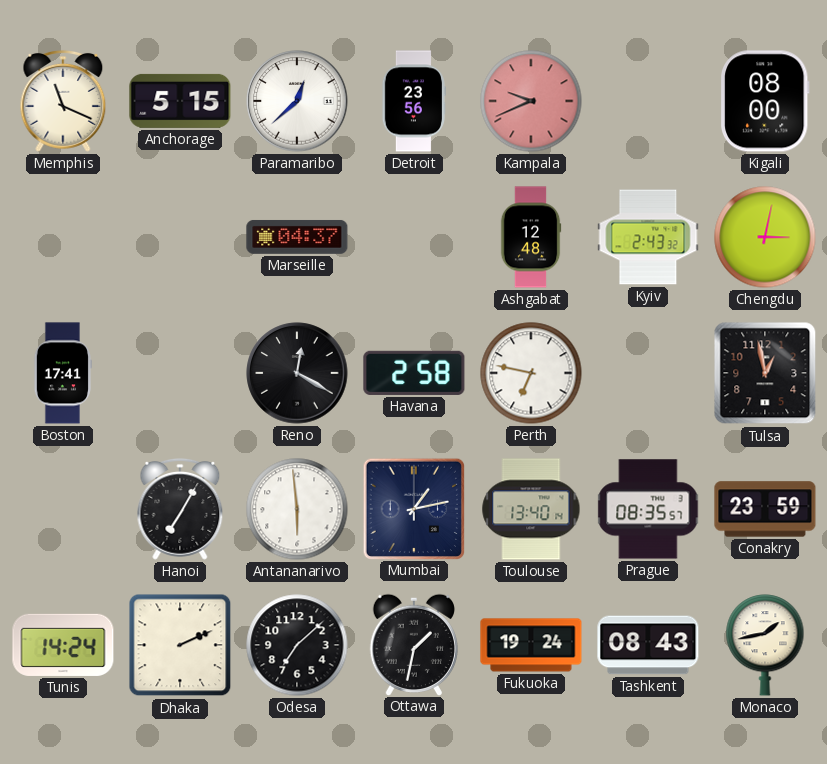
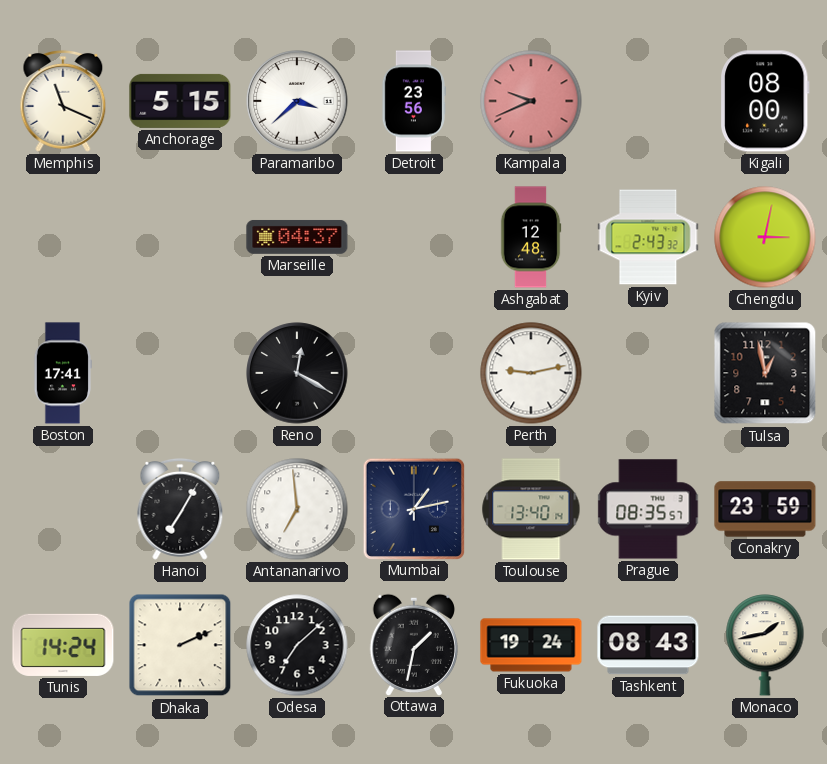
Paramaribo: 12:38 -> 3:38
Havana: 2:58 -> none
Perth: 6:47 -> 9:13
Antananarivo: 5:59 -> 6:59
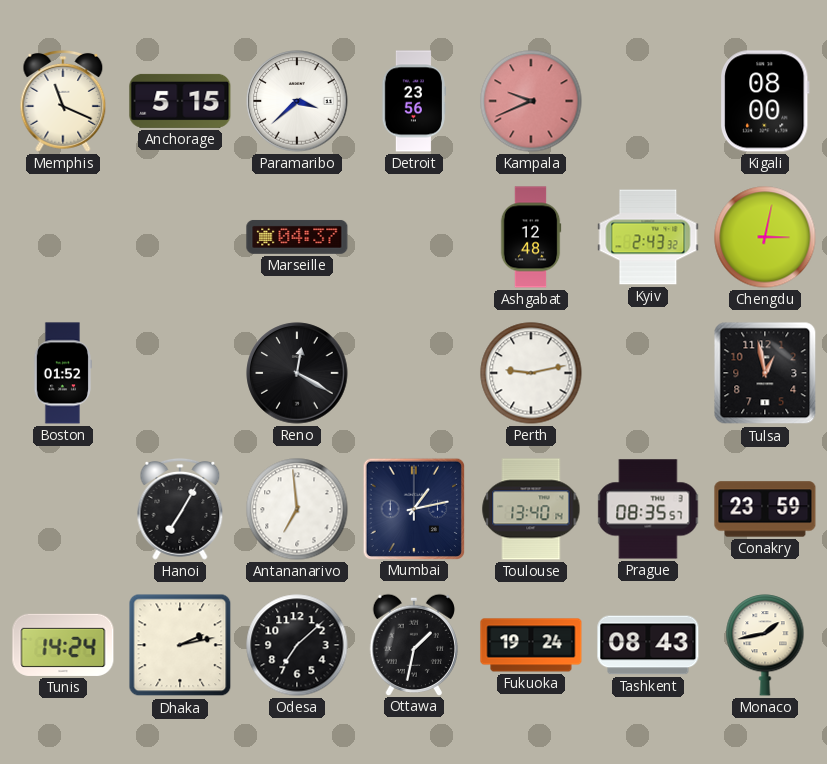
Boston: 17:41 -> 01:52
Dhaka: 2:11 -> 2:13
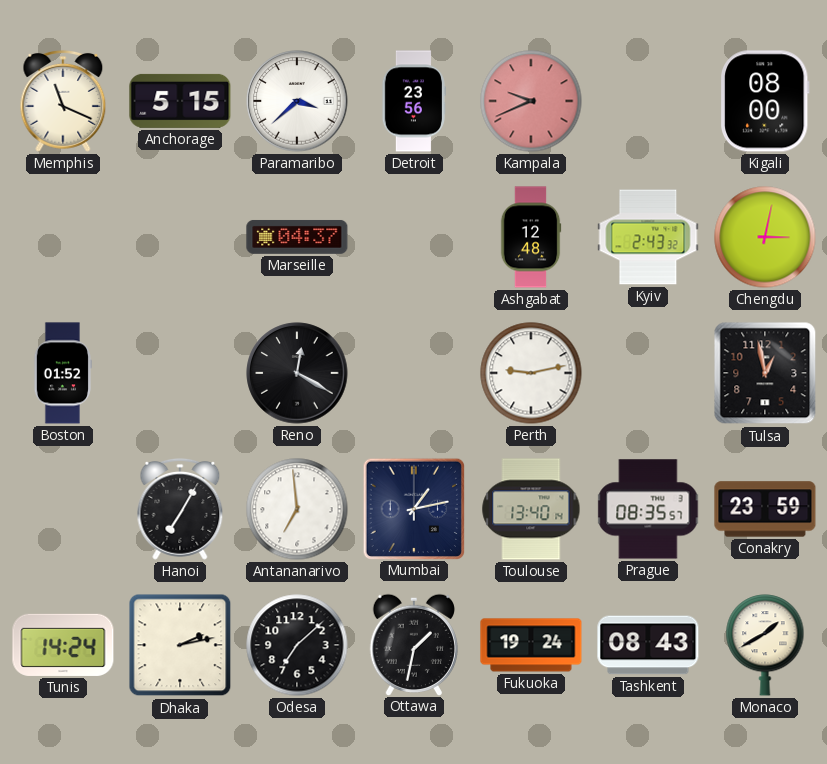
Monaco: 1:43 -> 1:40
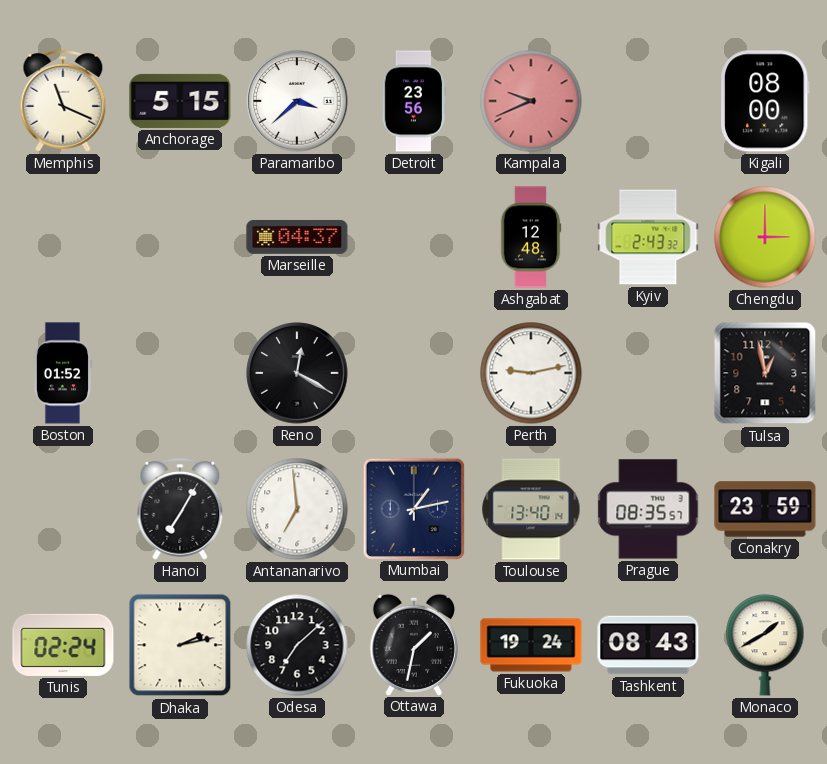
Chengdu: 3:02 -> 3:00
Tunis: 14:24 -> 02:24
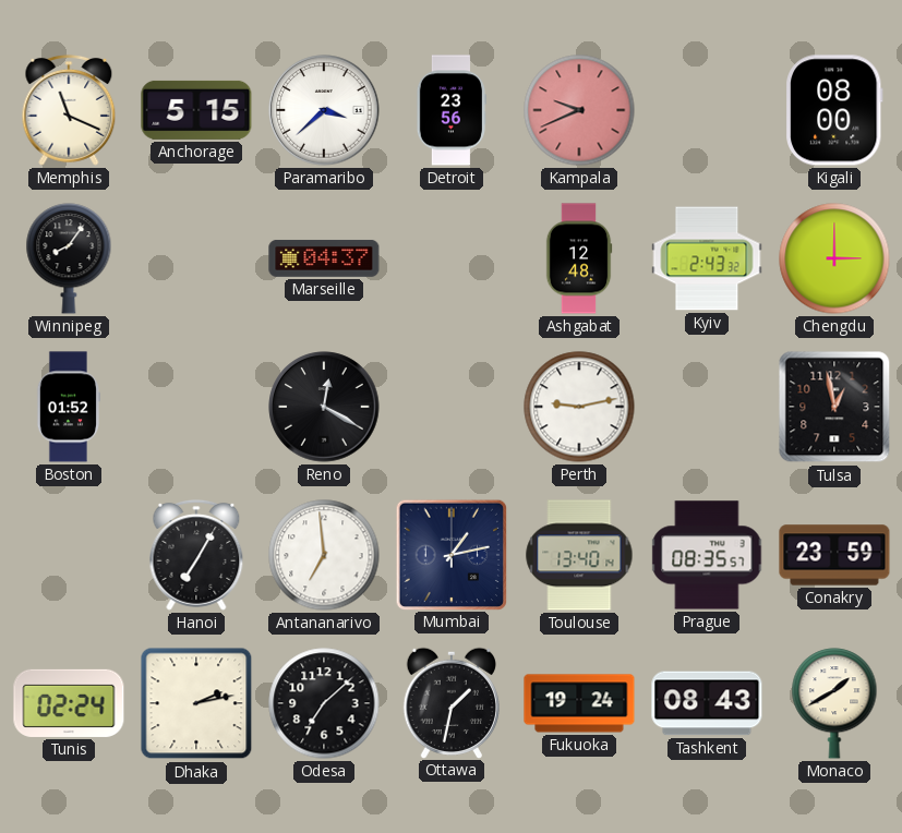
Winnipeg: none -> 8:06
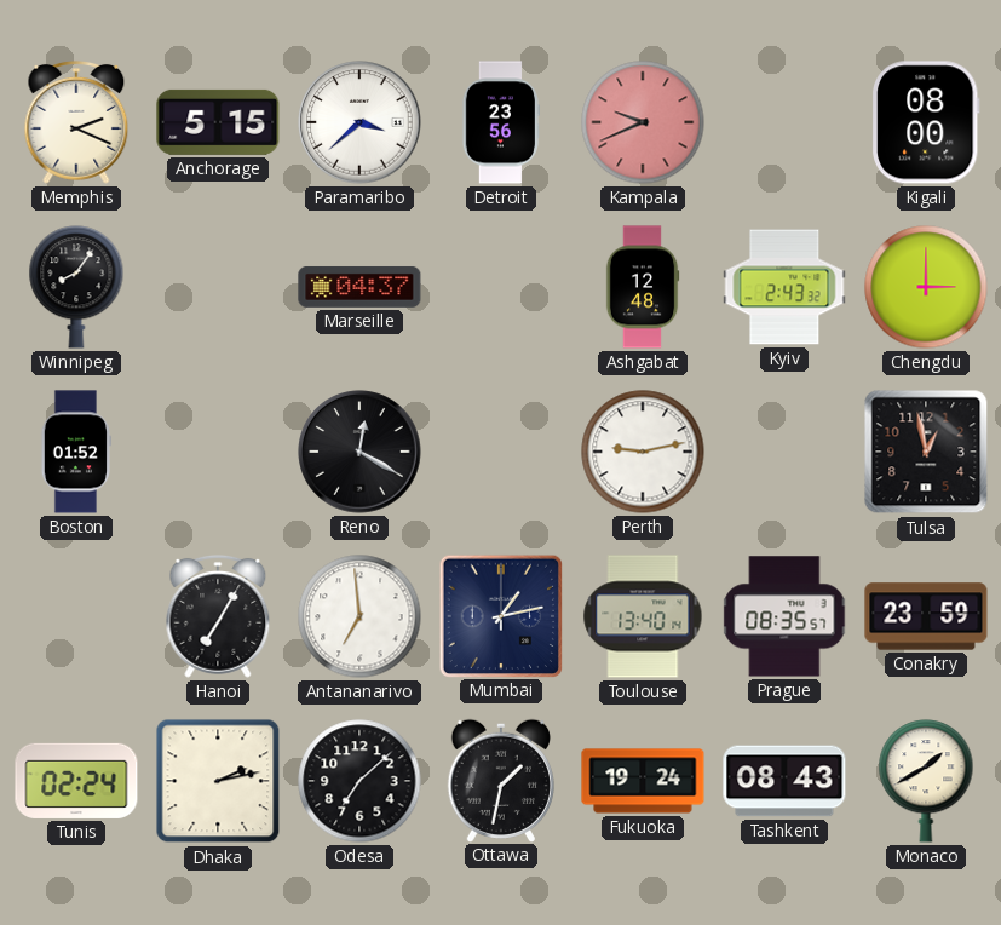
Memphis: 11:19 -> 2:19
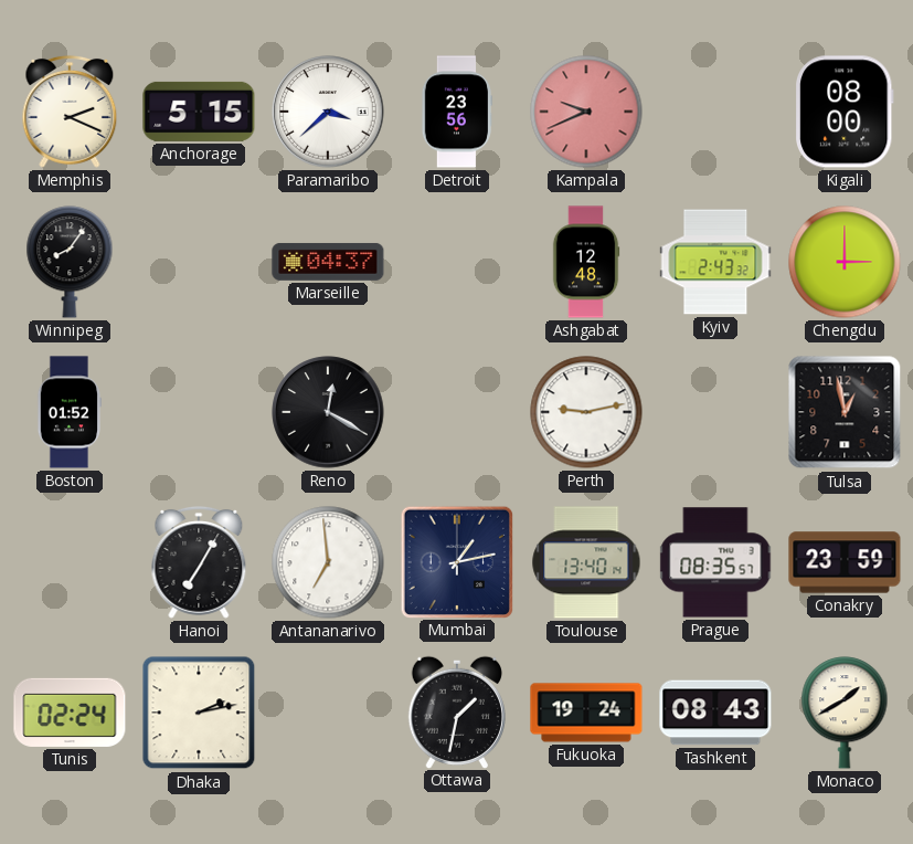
Odesa: 7:08 -> none
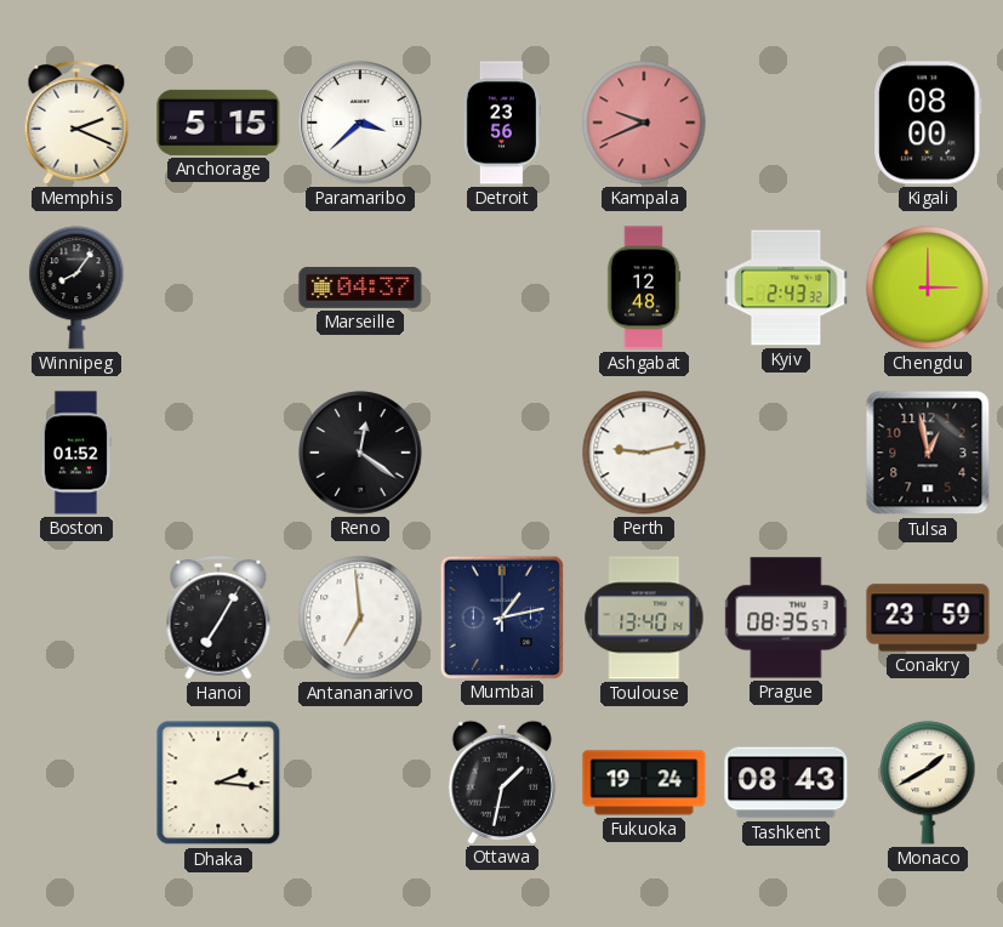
Reno: 12:20 -> 12:21
Tunis: 02:24 -> none
Dhaka: 2:13 -> 2:16
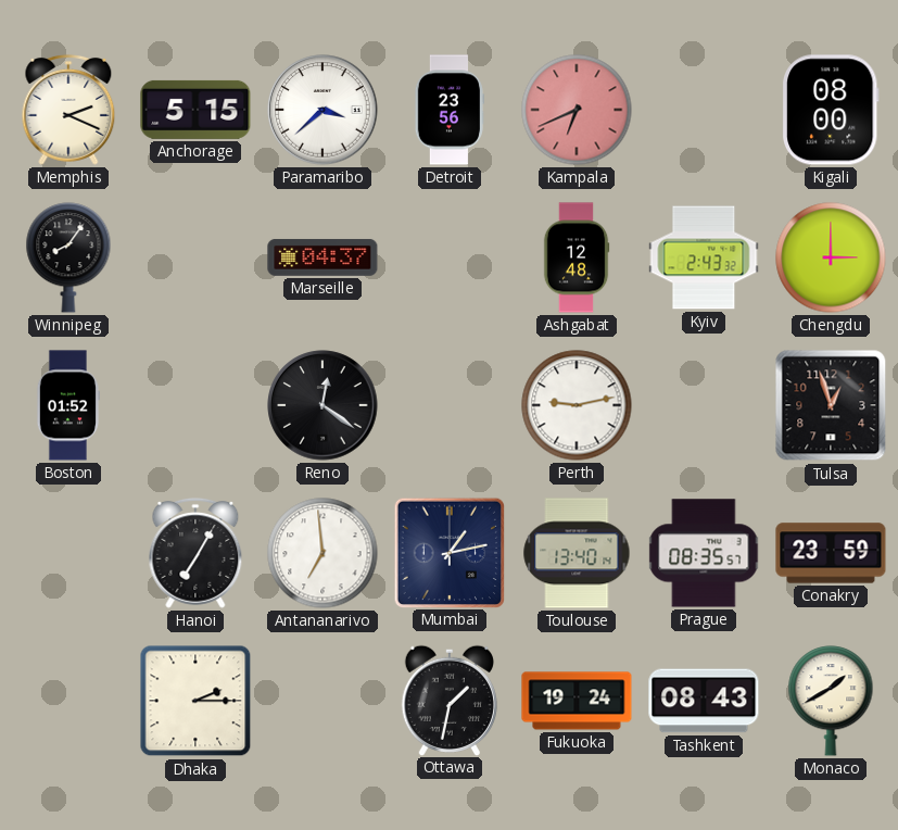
Kampala: 9:41 -> 6:41
Tulsa: 12:58 -> 12:57
Dhaka: 2:16 -> 2:15
